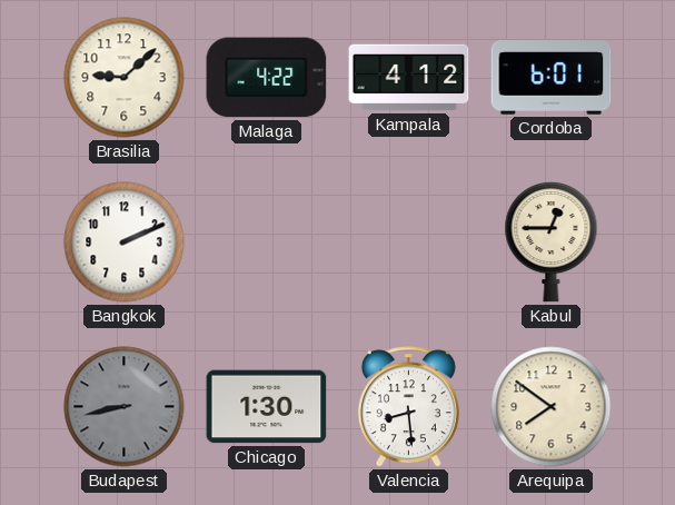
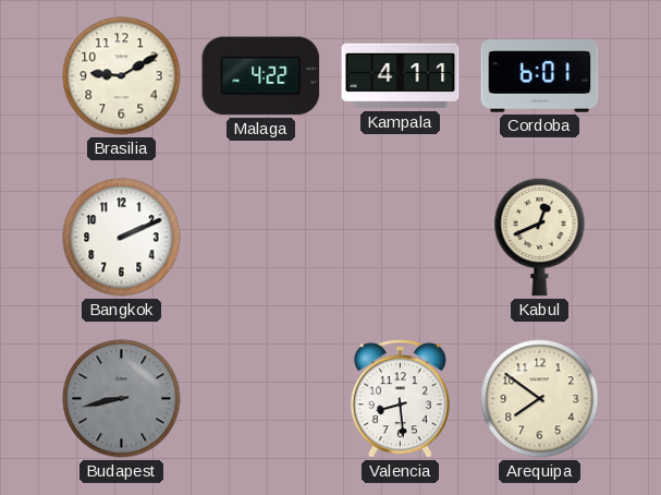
Brasilia: 9:08 -> 9:10
Kampala: 4:12 -> 4:11
Kabul: 12:45 -> 12:41
Chicago: 1:30 -> none
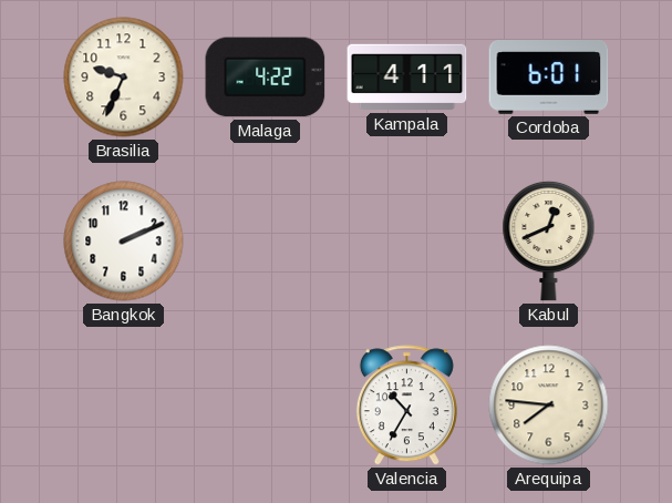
Brasilia: 9:10 -> 9:34
Budapest: 8:43 -> none
Valencia: 8:29 -> 10:35
Arequipa: 7:51 -> 7:46
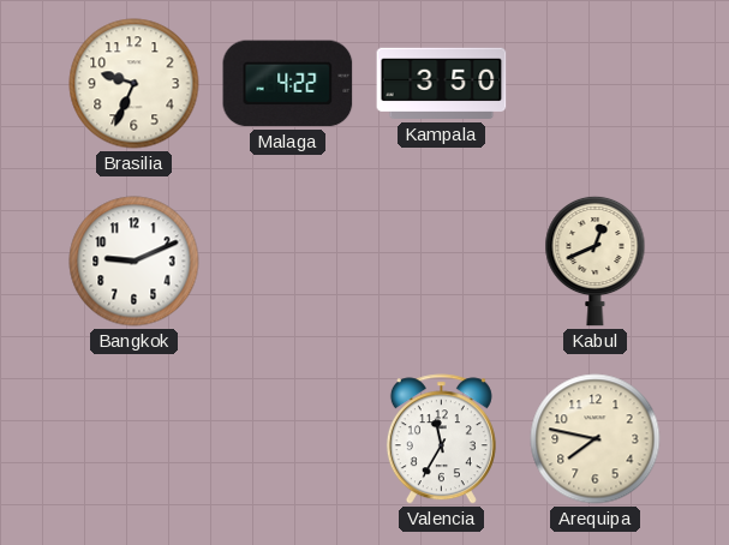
Kampala: 4:11 -> 3:50
Cordoba: 6:01 -> none
Bangkok: 2:11 -> 9:11
Valencia: 10:35 -> 11:35
Arequipa: 7:46 -> 7:47
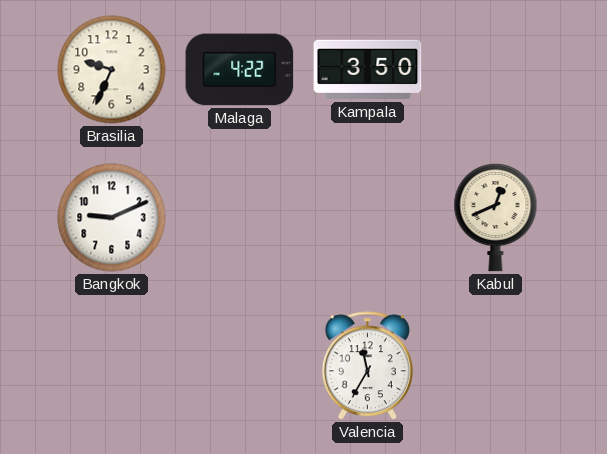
Arequipa: 7:47 -> none
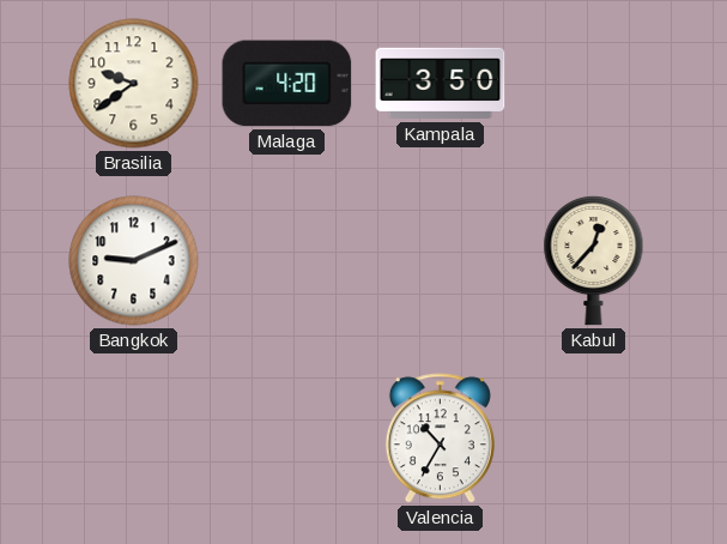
Brasilia: 9:34 -> 9:39
Malaga: 4:22 -> 4:20
Kabul: 12:41 -> 12:37
Valencia: 11:35 -> 10:35
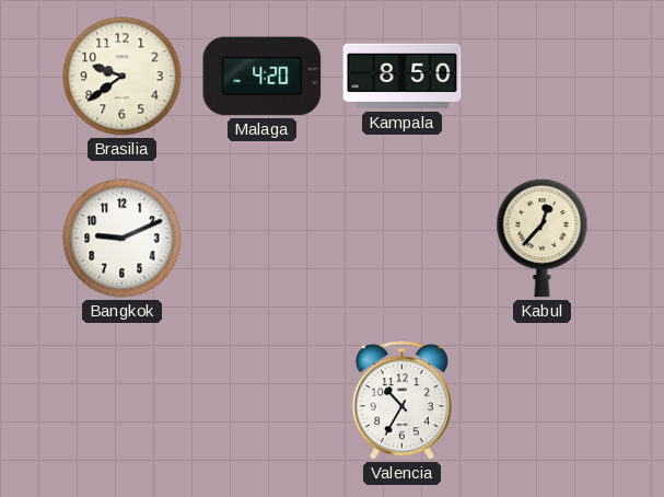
Kampala: 3:50 -> 8:50
